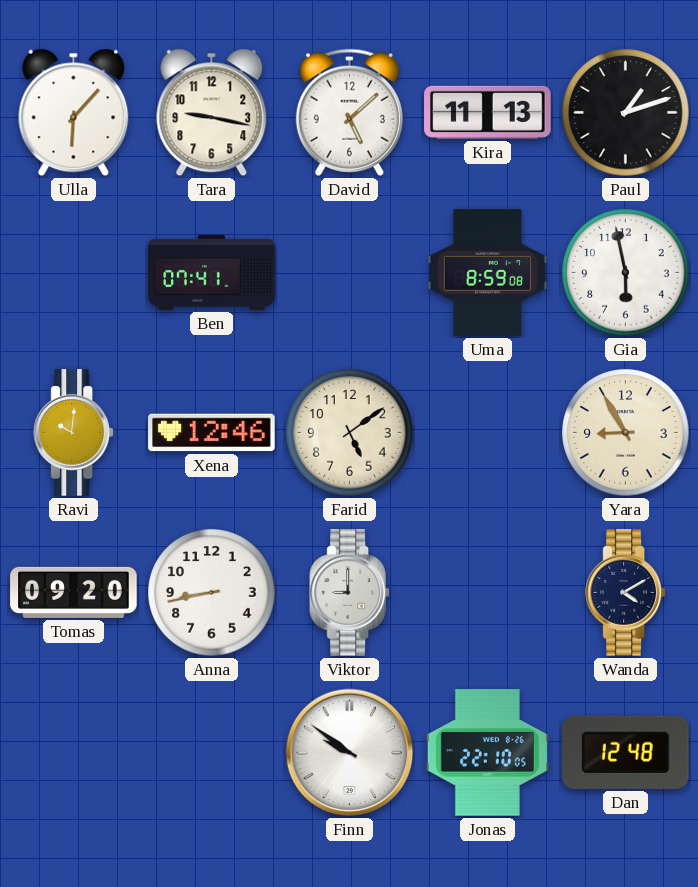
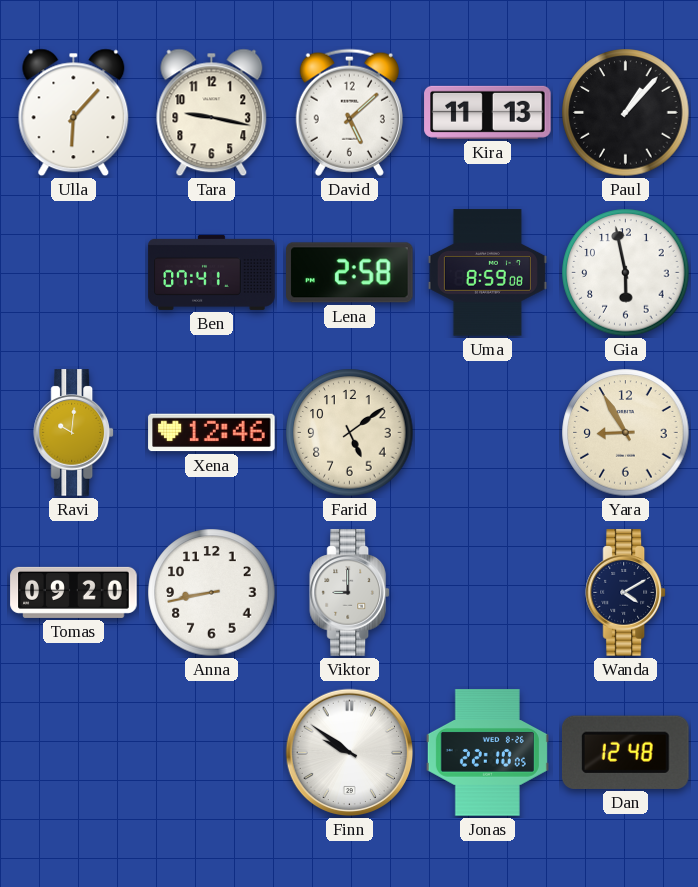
Paul: 1:12 -> 1:07
Lena: none -> 2:58
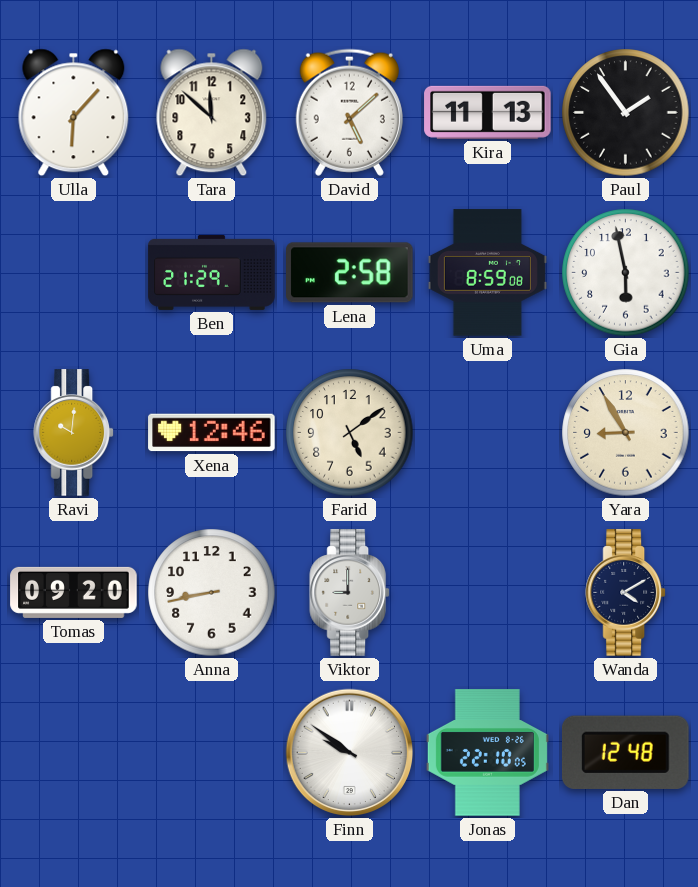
Tara: 9:17 -> 11:52
Paul: 1:07 -> 1:54
Ben: 07:41 -> 21:29
